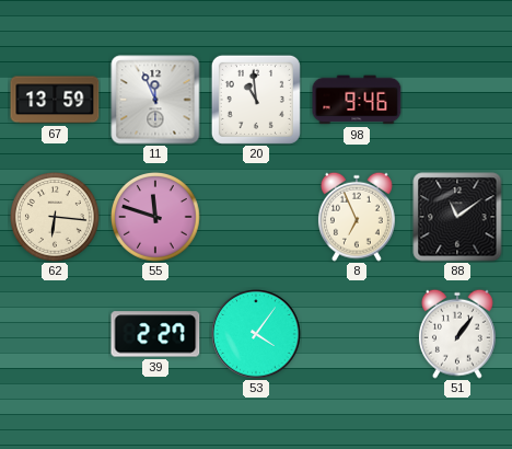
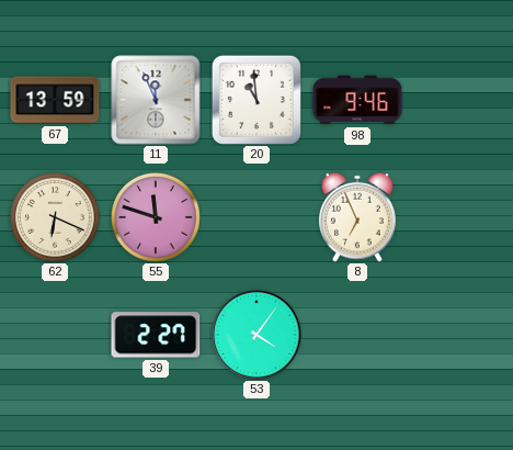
62: 6:16 -> 6:19
88: 11:09 -> none
51: 1:06 -> none
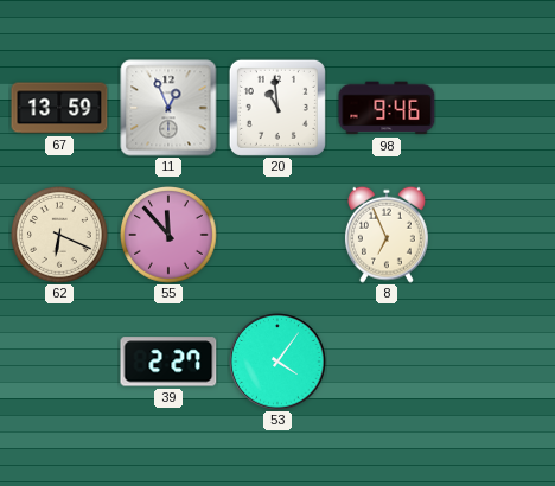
11: 11:56 -> 12:56
55: 11:48 -> 11:53
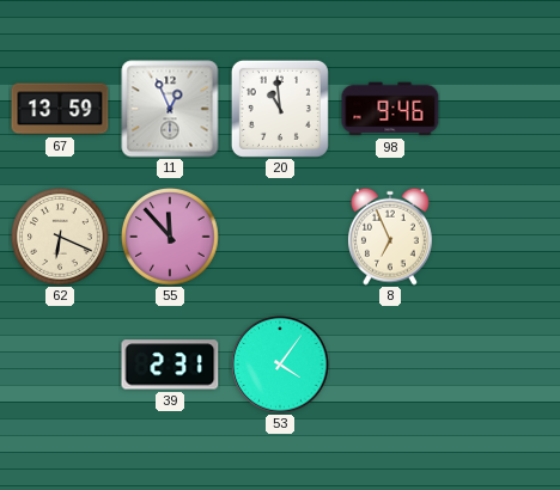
39: 2:27 -> 2:31
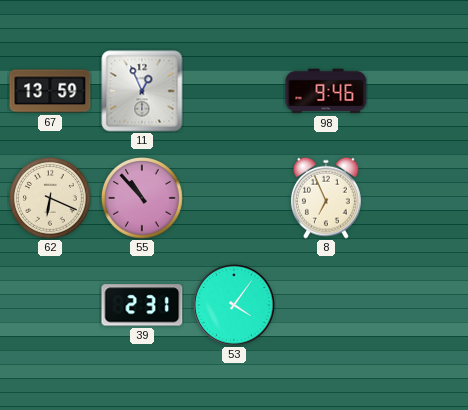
20: 10:59 -> none
55: 11:53 -> 10:53
